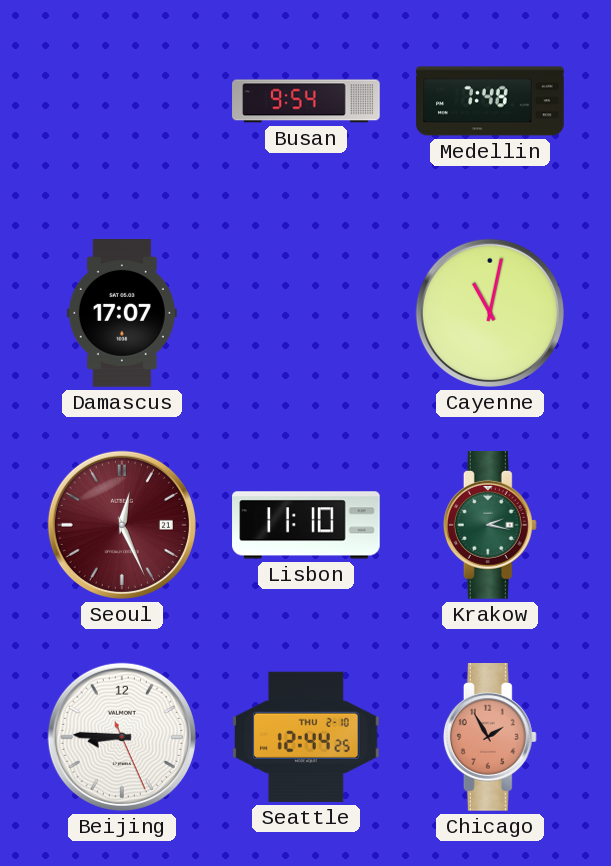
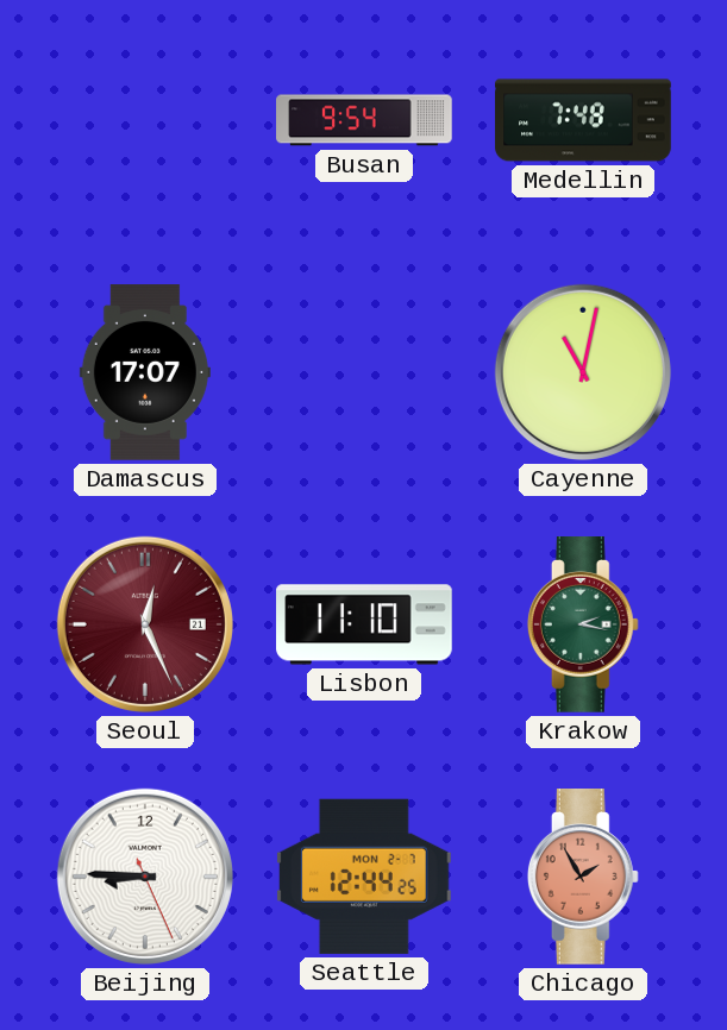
Seattle date: THU 2-10 -> MON 2-7
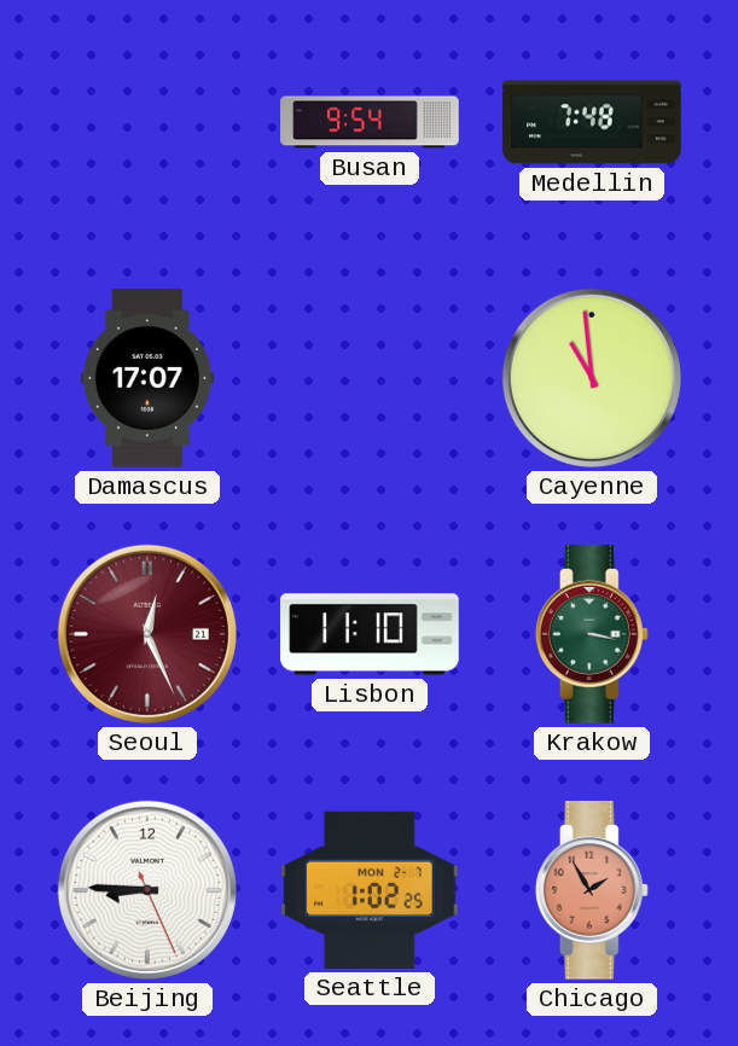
Cayenne: 11:02 -> 10:59
Krakow: 2:17 -> 3:17
Seattle: 12:44 -> 1:02
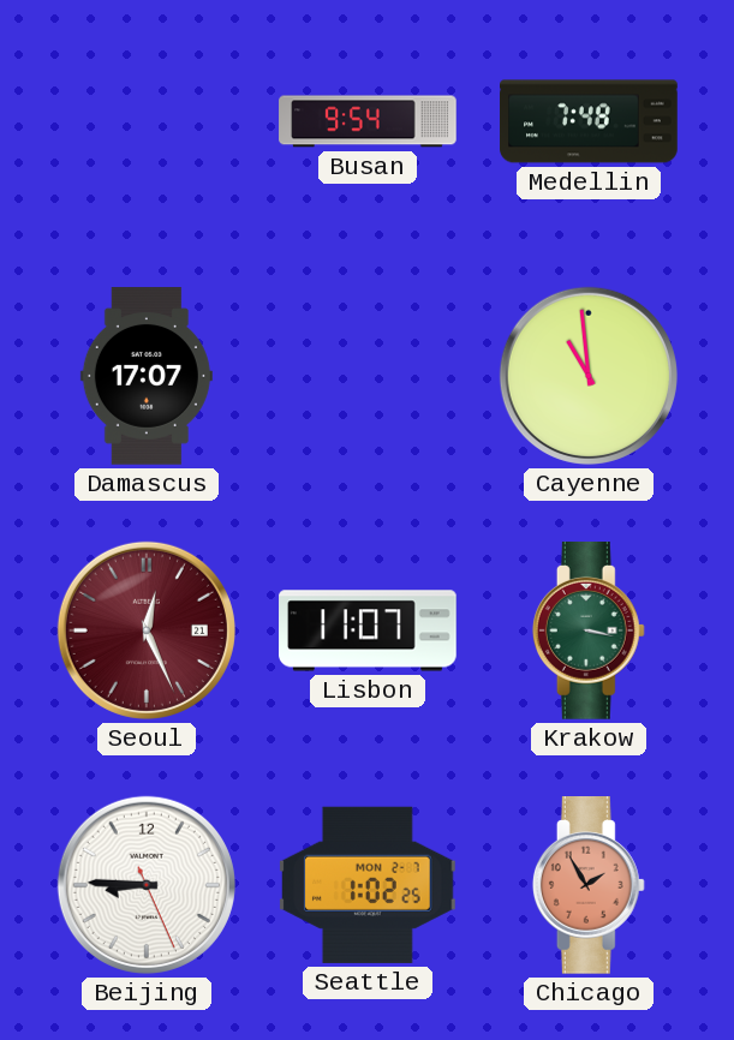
Lisbon: 11:10 -> 11:07
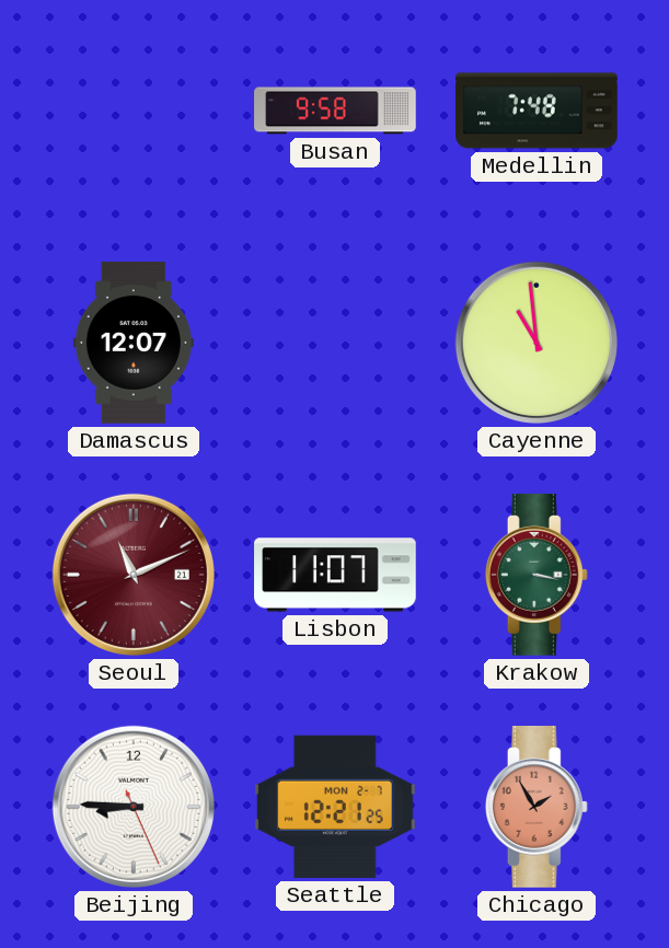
Busan: 9:54 -> 9:58
Damascus: 17:07 -> 12:07
Seoul: 12:26 -> 11:11
Seattle: 1:02 -> 12:21
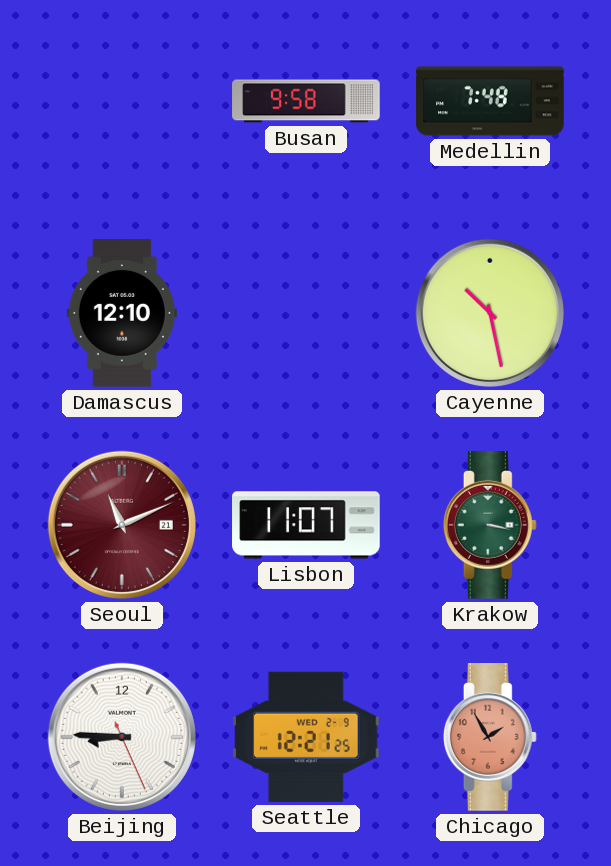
Damascus: 12:07 -> 12:10
Cayenne: 10:59 -> 10:28
Seattle date: MON 2-7 -> WED 2-9
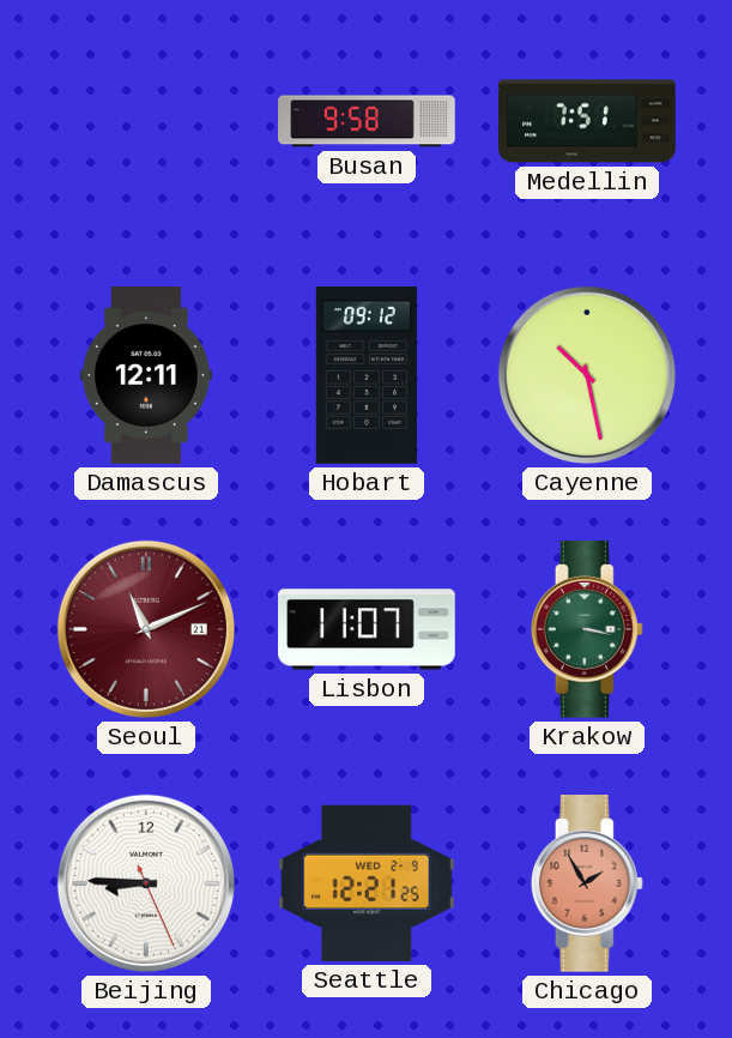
Medellin: 7:48 -> 7:51
Damascus: 12:10 -> 12:11
Hobart: none -> 09:12
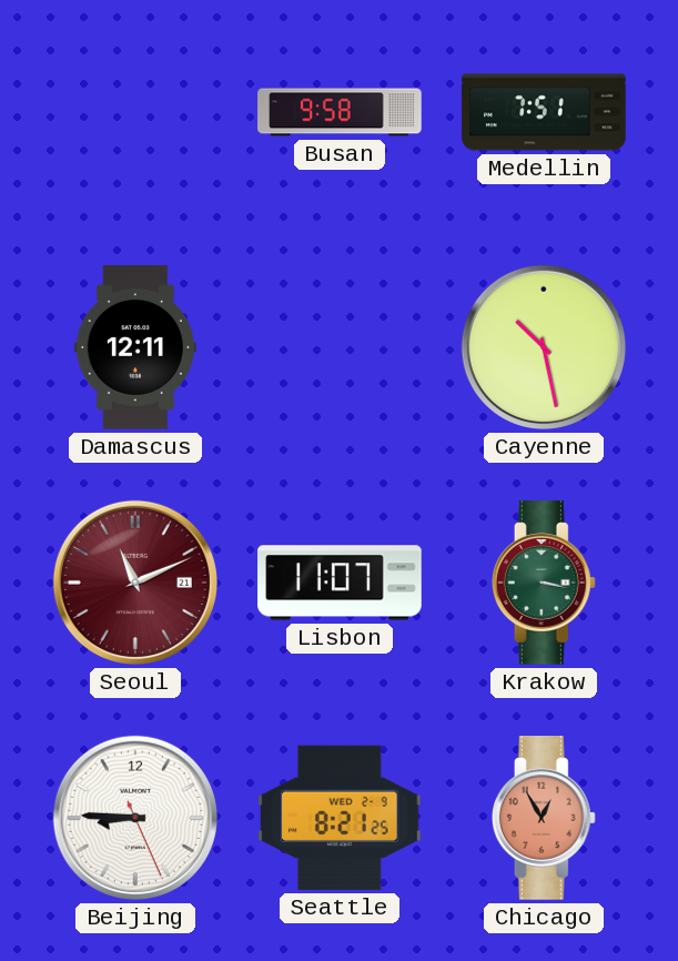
Hobart: 09:12 -> none
Seattle: 12:21 -> 8:21
Chicago: 1:55 -> 12:55
